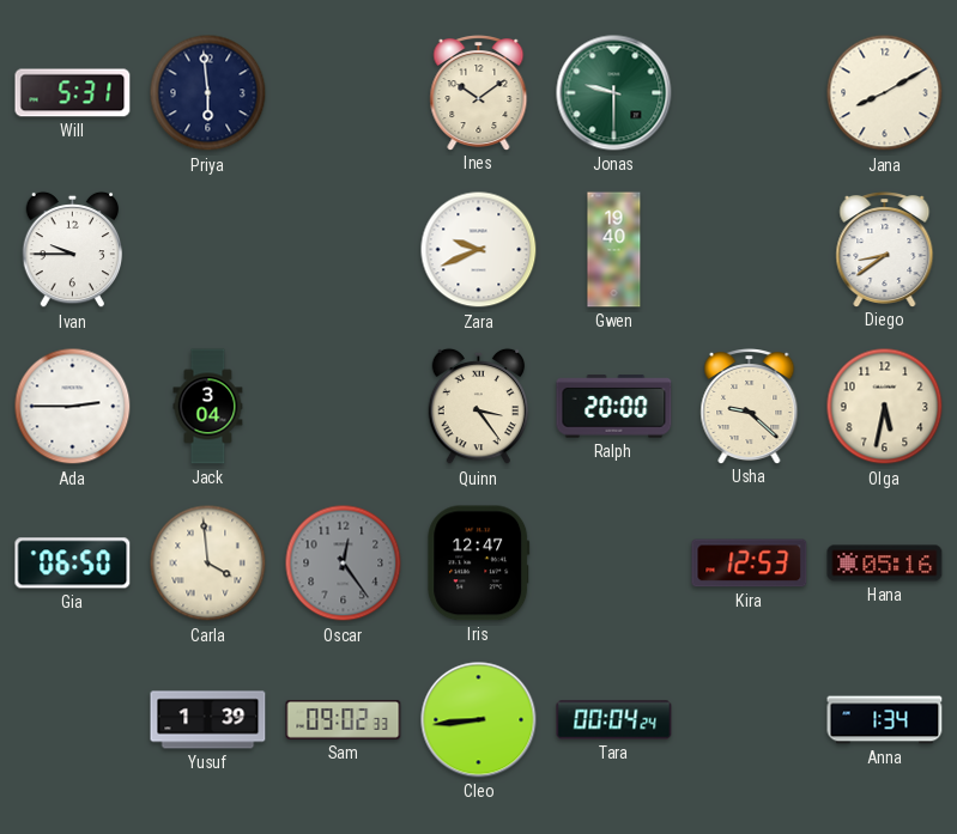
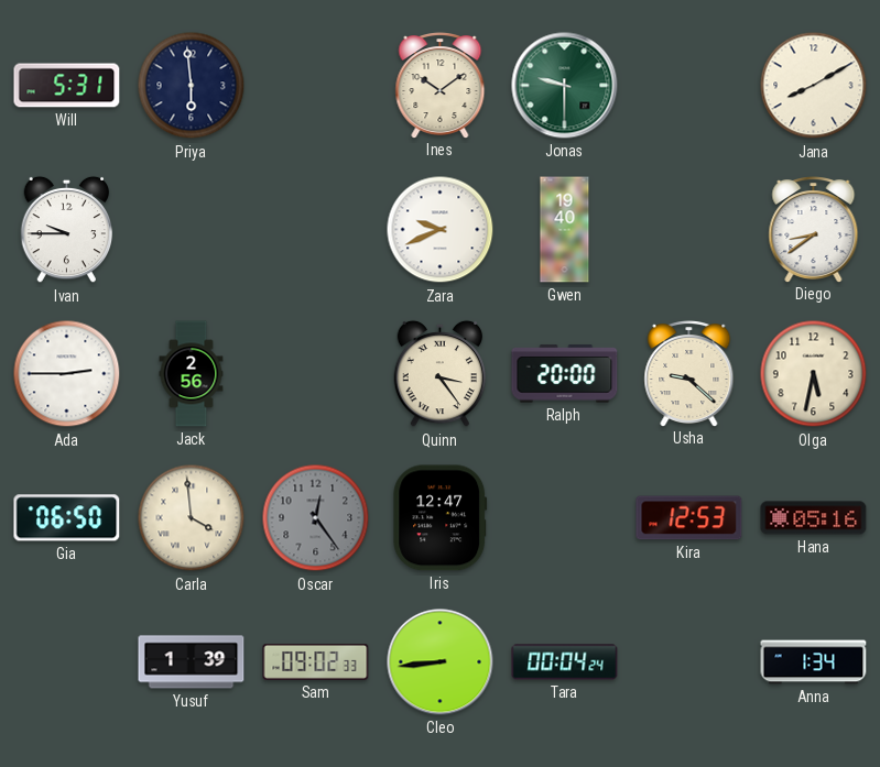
Jack: 3:04 -> 2:56
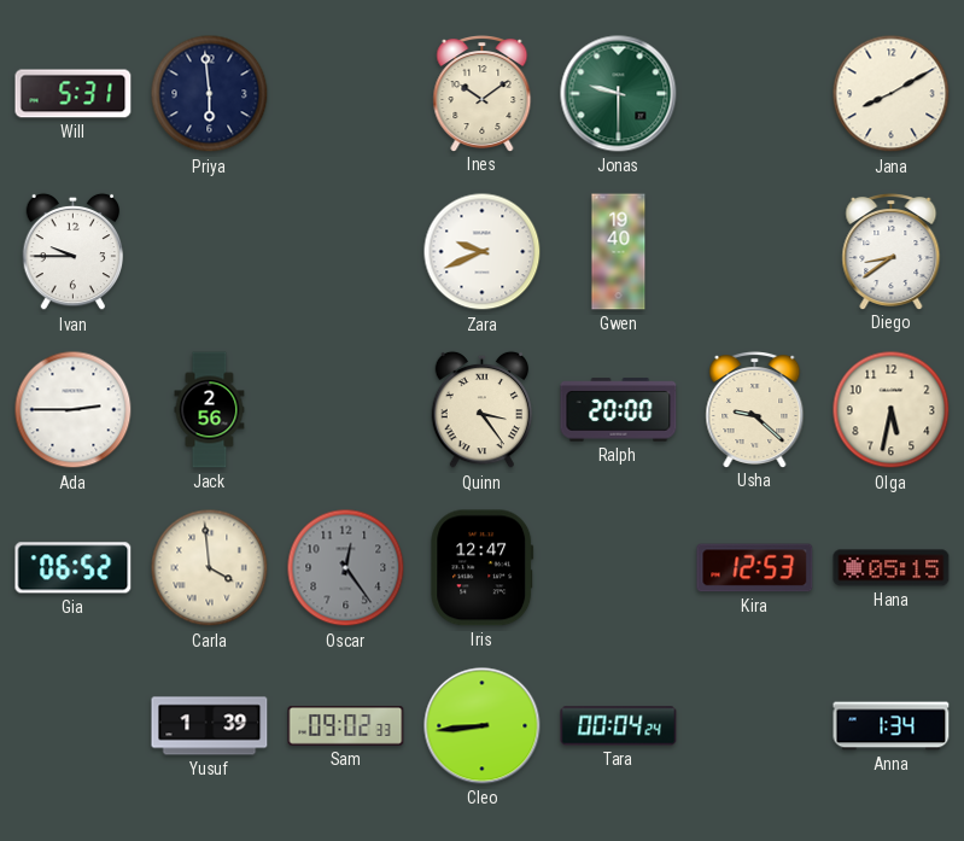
Gia: 06:50 -> 06:52
Hana: 05:16 -> 05:15
